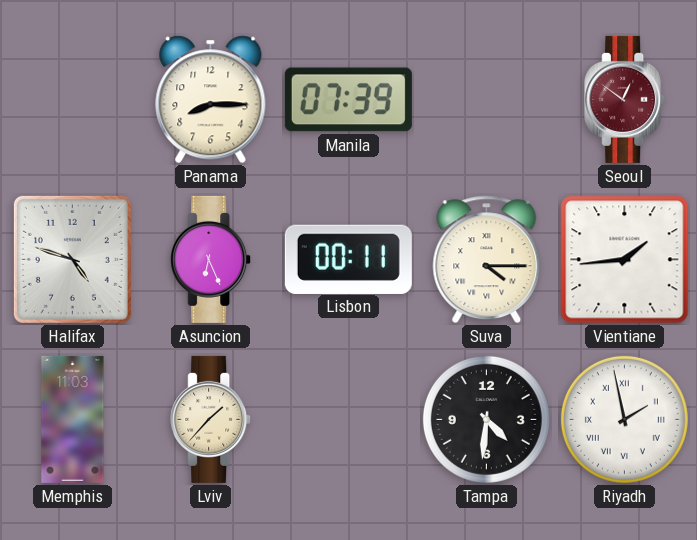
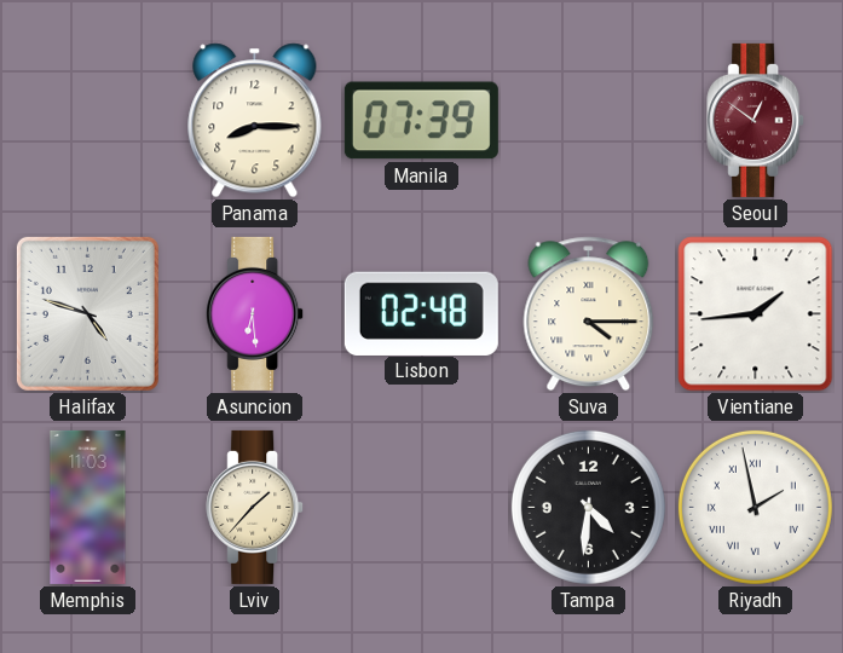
Asuncion: 6:26 -> 6:29
Lisbon: 00:11 -> 02:48
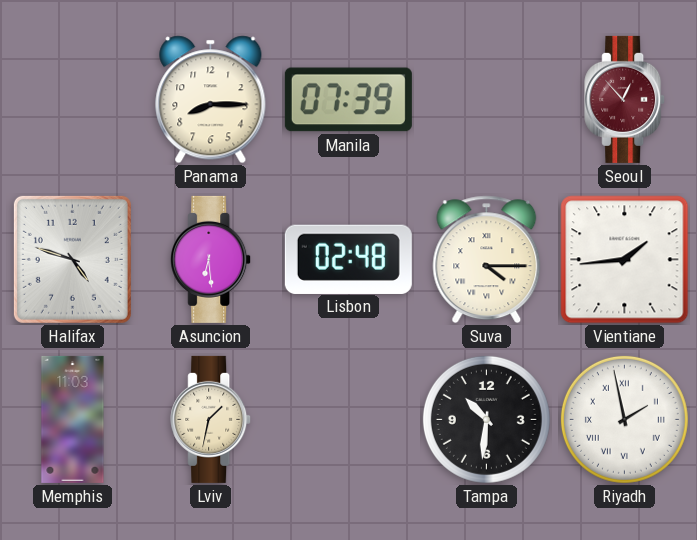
Seoul: 12:51 -> 12:53
Lviv: 1:37 -> 1:32
Tampa: 4:31 -> 10:31
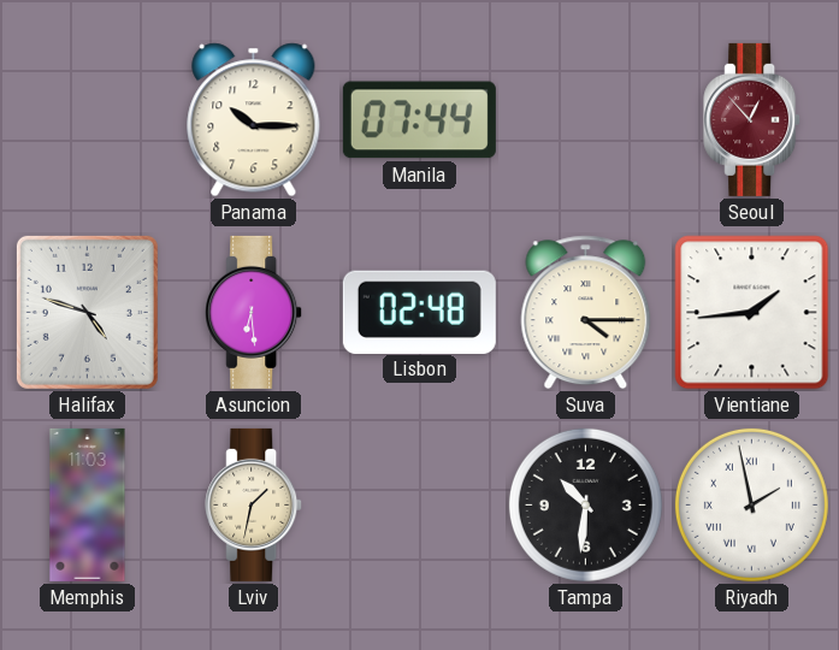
Panama: 8:15 -> 10:15
Manila: 07:39 -> 07:44
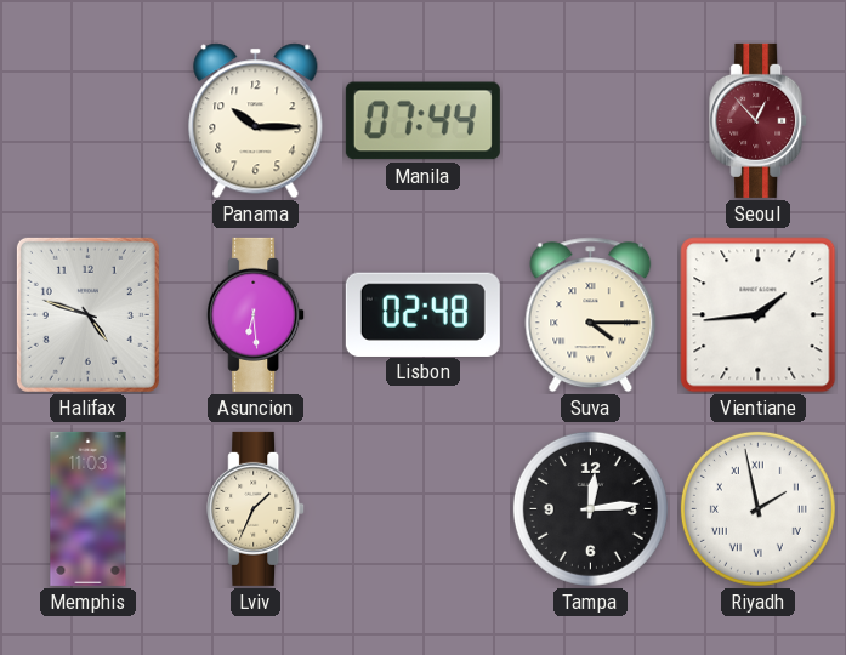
Lviv: 1:32 -> 1:34
Tampa: 10:31 -> 12:14
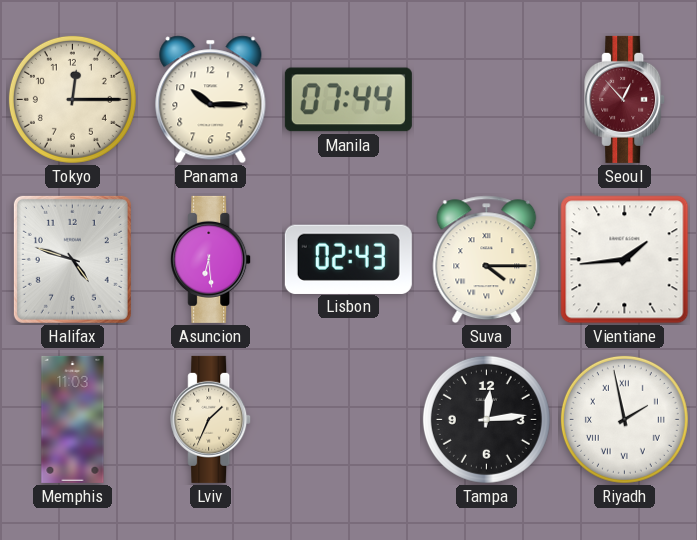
Tokyo: none -> 12:15
Lisbon: 02:48 -> 02:43
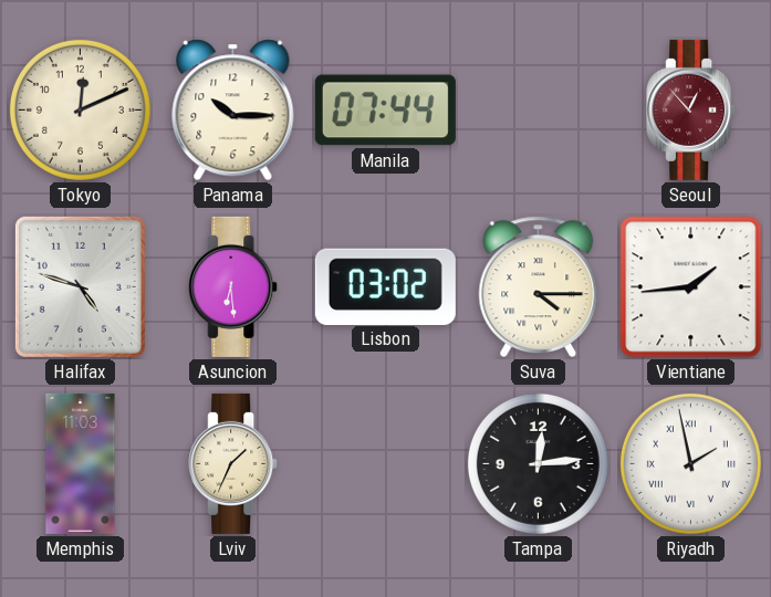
Tokyo: 12:15 -> 12:11
Lisbon: 02:43 -> 03:02
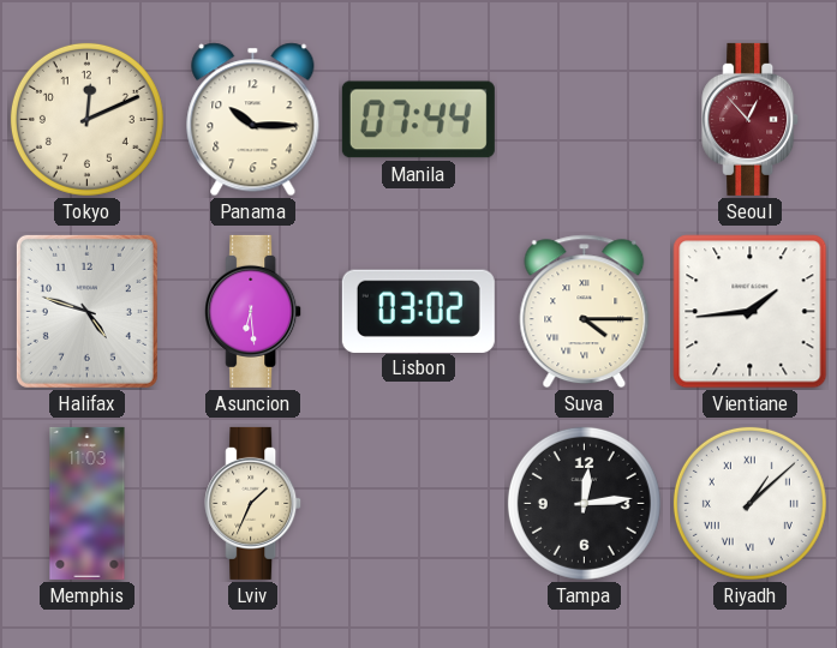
Riyadh: 1:58 -> 1:08
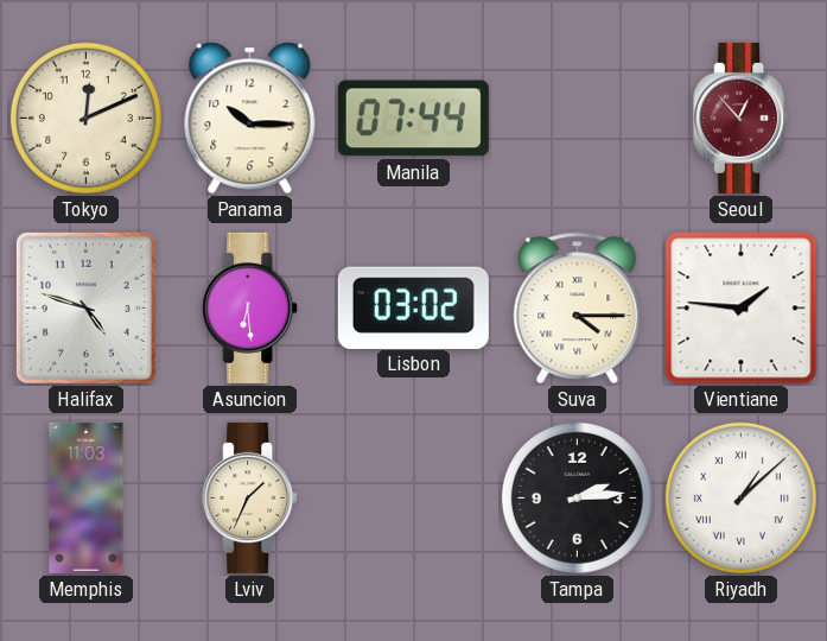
Vientiane: 1:44 -> 1:46
Tampa: 12:14 -> 2:14
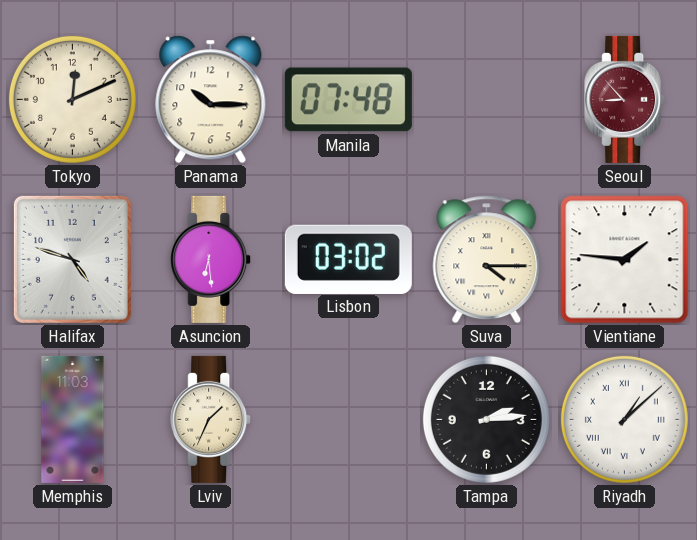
Manila: 07:44 -> 07:48
Seoul: 12:53 -> 8:53
